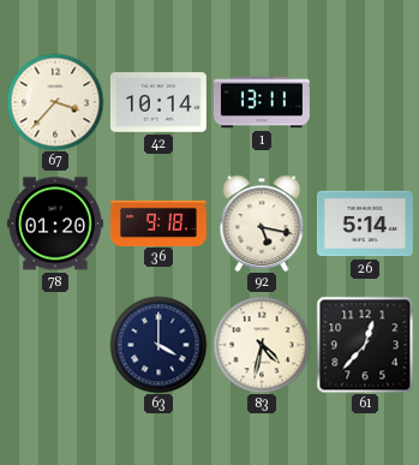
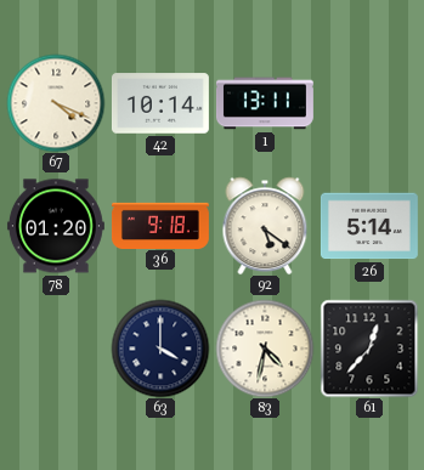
67: 3:37 -> 4:19
92: 5:17 -> 5:21
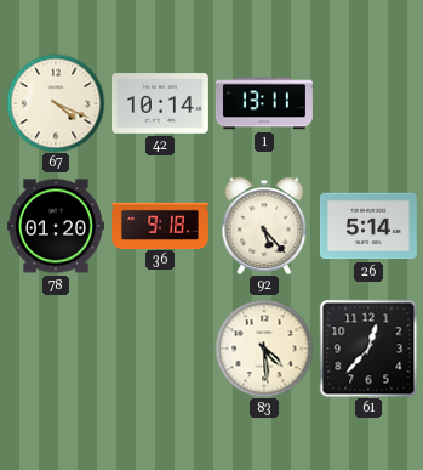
92: 5:21 -> 5:23
63: 4:00 -> none
83: 4:32 -> 4:29
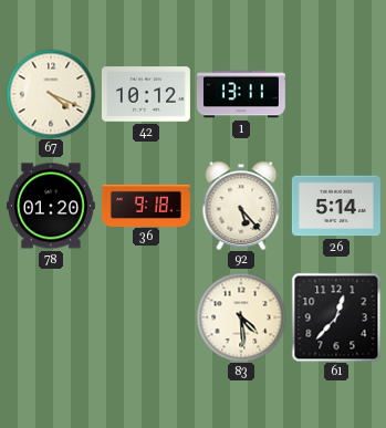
42: 10:14 -> 10:12
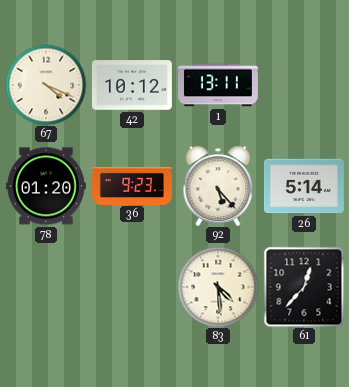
36: 9:18 -> 9:23
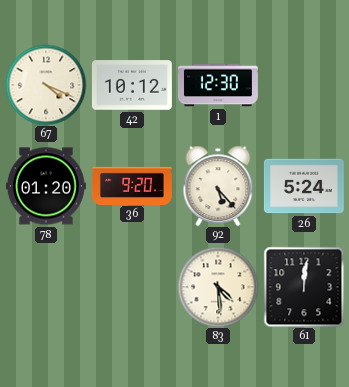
1: 13:11 -> 12:30
36: 9:23 -> 9:20
26: 5:14 -> 5:24
61: 12:37 -> 12:01
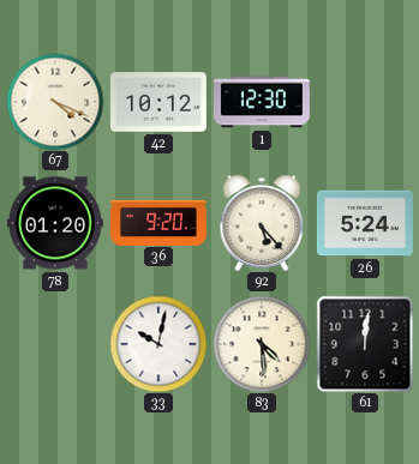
33: none -> 10:02
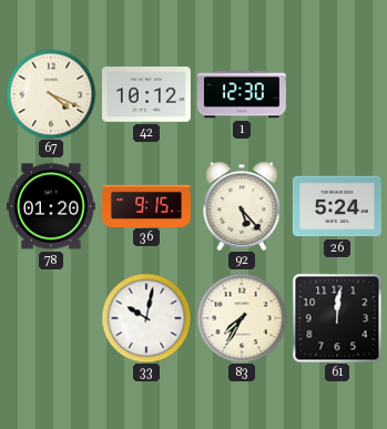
36: 9:20 -> 9:15
83: 4:29 -> 7:35
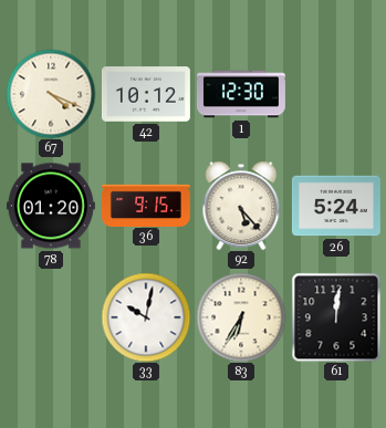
83: 7:35 -> 6:35
